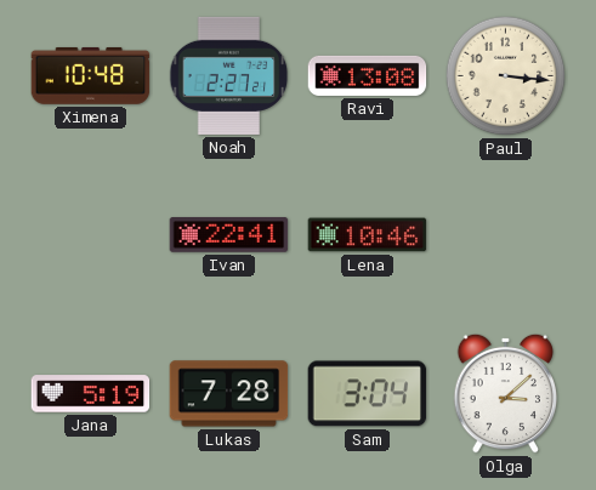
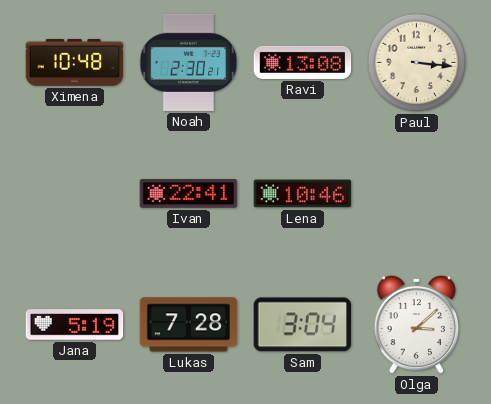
Noah: 2:27 -> 2:30
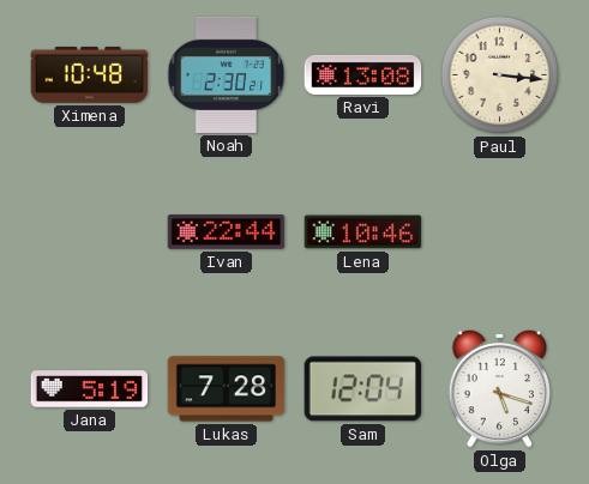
Ivan: 22:41 -> 22:44
Sam: 3:04 -> 12:04
Olga: 3:08 -> 5:18
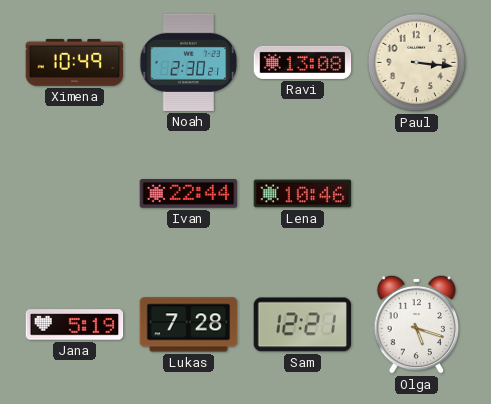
Ximena: 10:48 -> 10:49
Sam: 12:04 -> 12:21
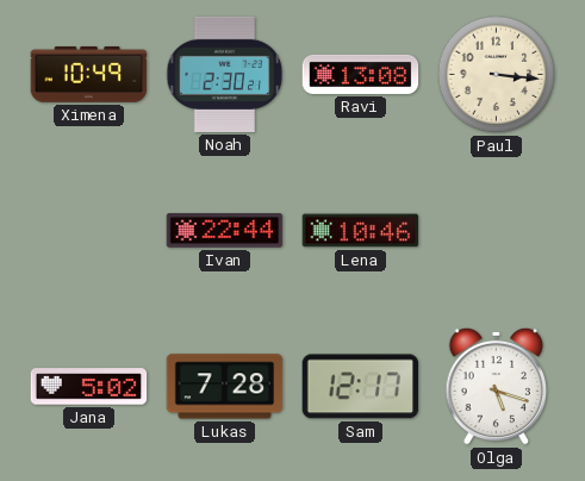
Jana: 5:19 -> 5:02
Sam: 12:21 -> 12:17
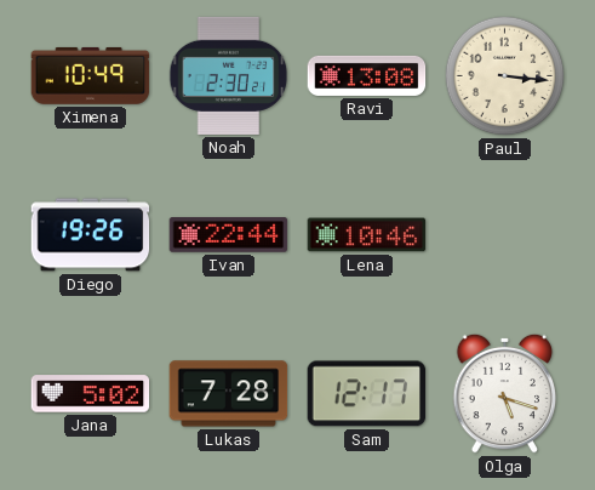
Diego: none -> 19:26
